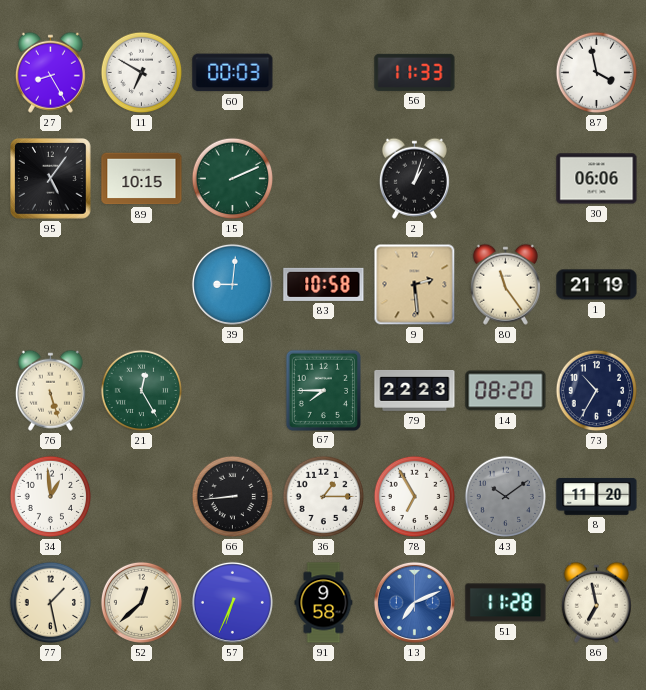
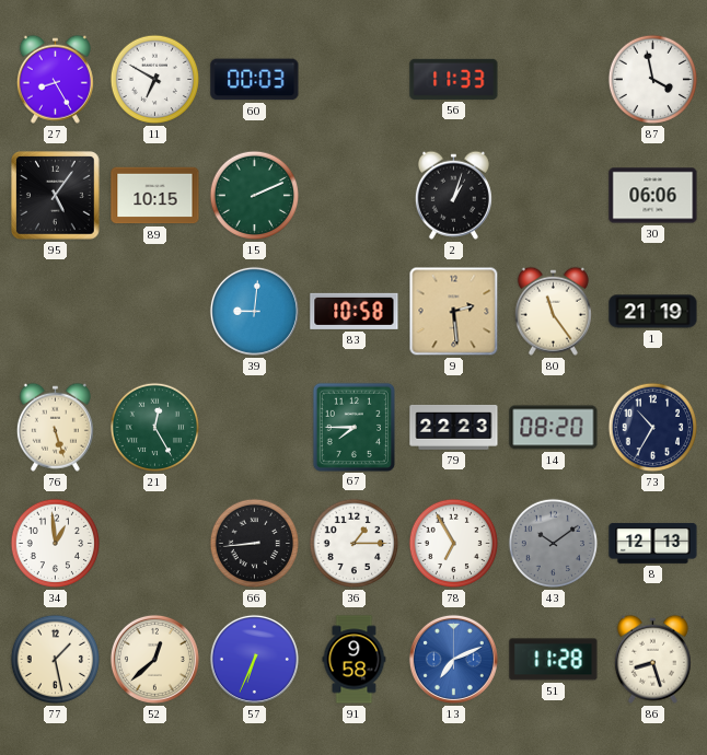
8: 11:20 -> 12:13
86: 6:58 -> 8:27
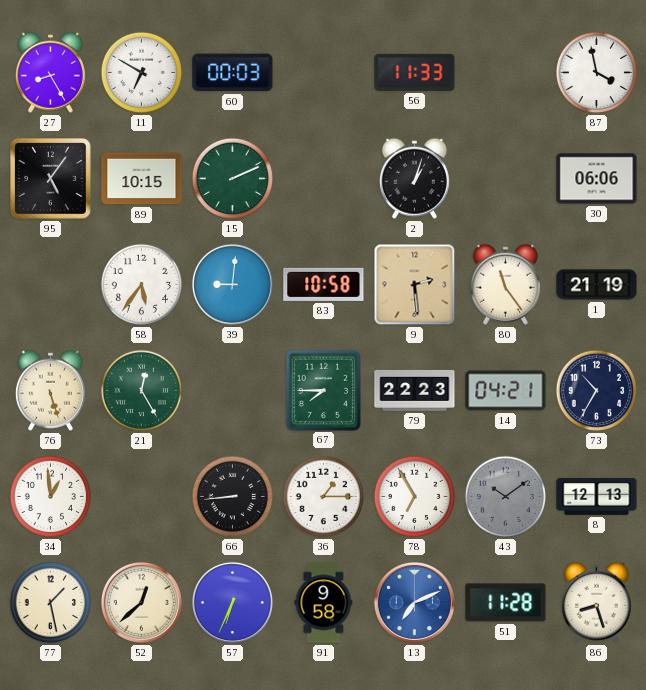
58: none -> 5:36
14: 08:20 -> 04:21
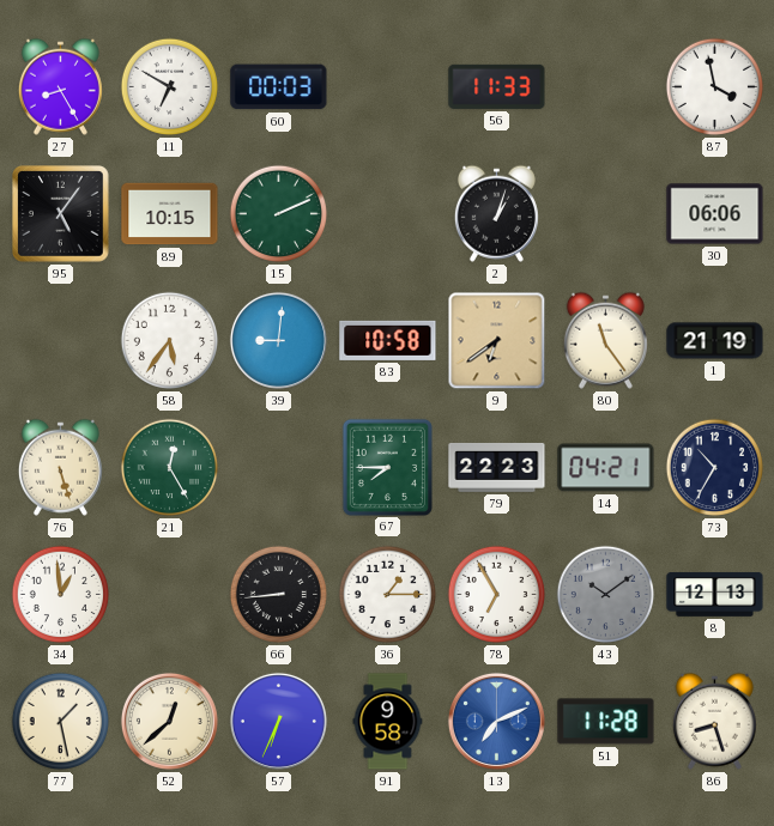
9: 2:29 -> 6:39
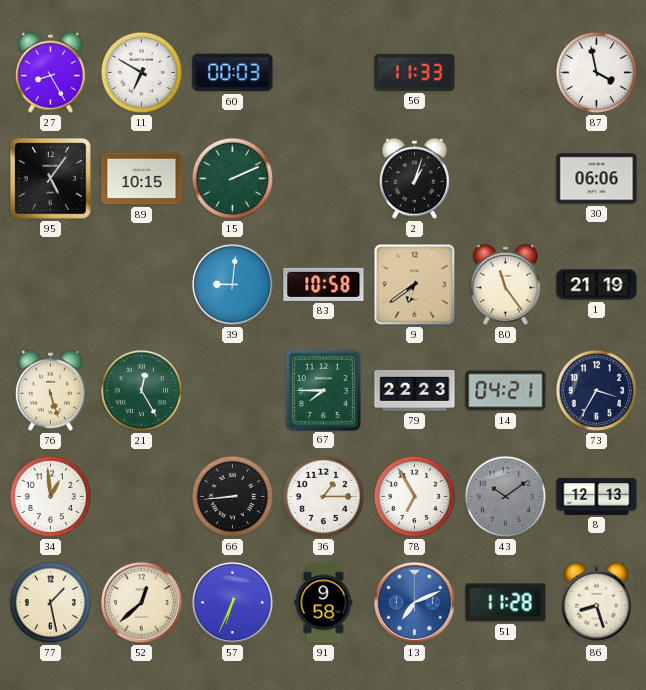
58: 5:36 -> none
73: 10:35 -> 3:35
